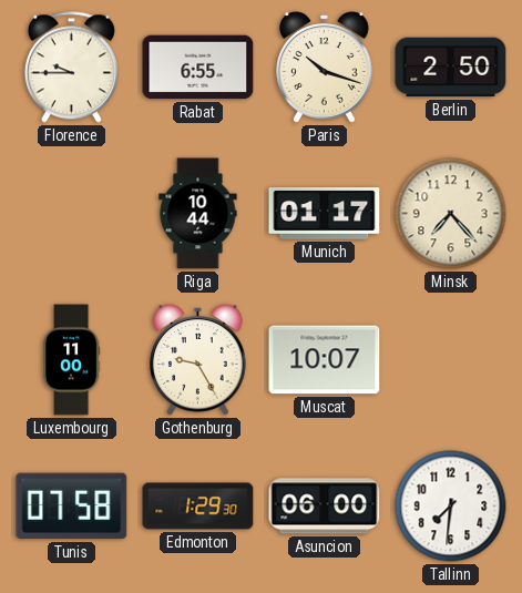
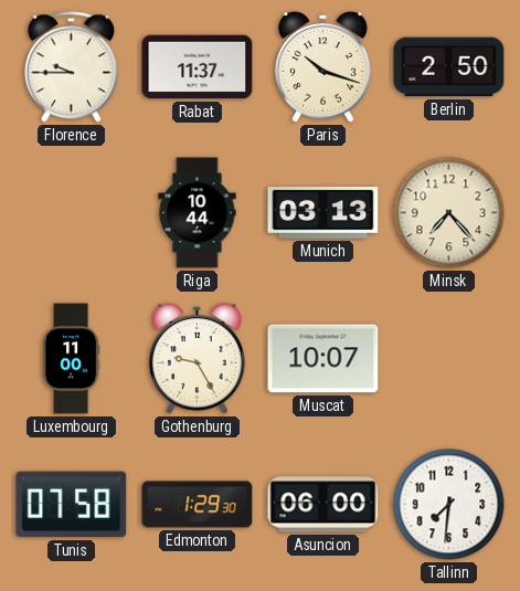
Rabat: 6:55 -> 11:37
Munich: 01:17 -> 03:13
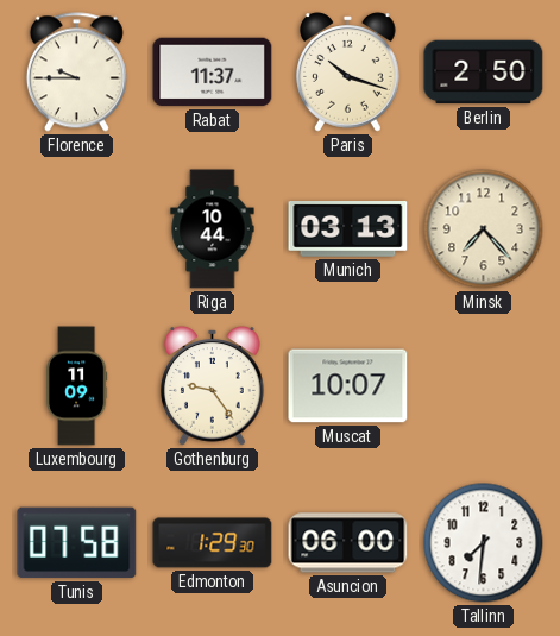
Luxembourg: 11:00 -> 11:09
Gothenburg: 9:25 -> 9:24
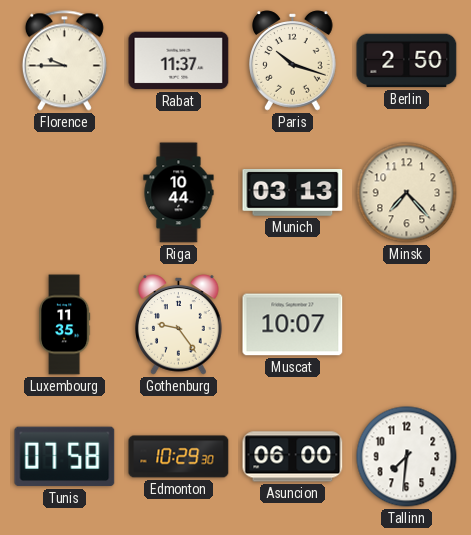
Luxembourg: 11:09 -> 11:35
Edmonton: 1:29 -> 10:29
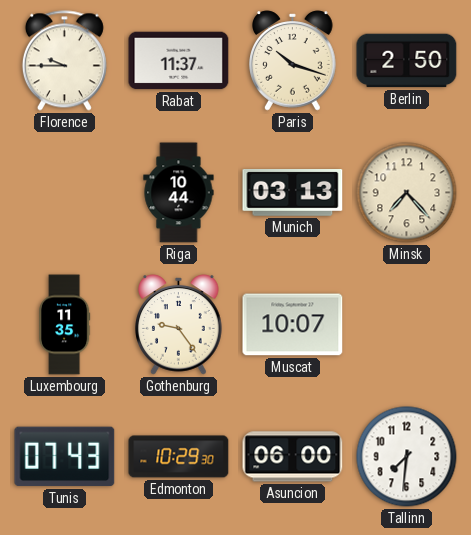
Tunis: 07:58 -> 07:43
